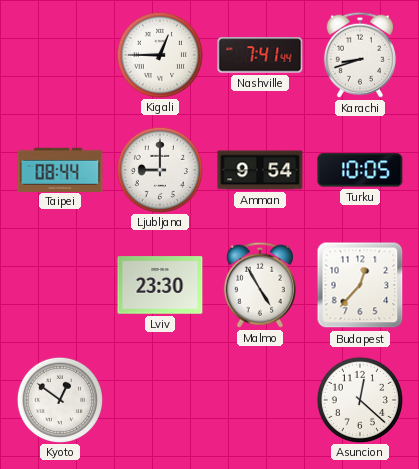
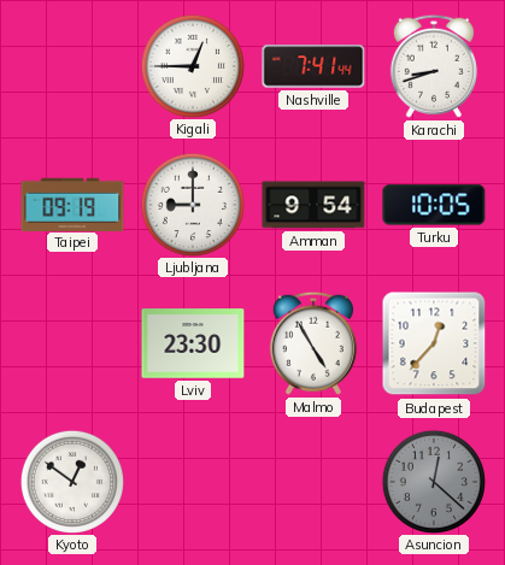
Taipei: 08:44 -> 09:19
Asuncion dial: white -> grey
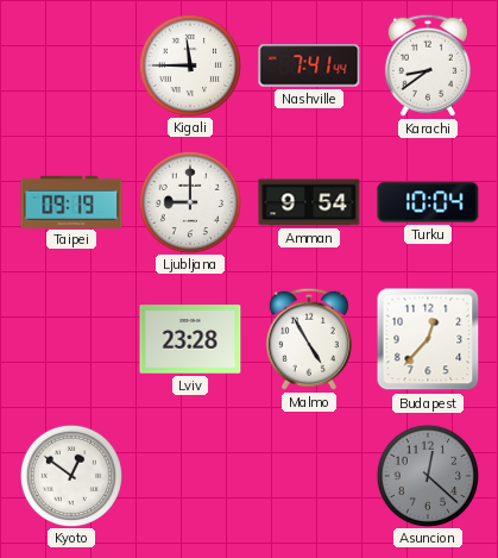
Kigali: 12:45 -> 11:45
Karachi: 8:42 -> 8:39
Turku: 10:05 -> 10:04
Lviv: 23:30 -> 23:28
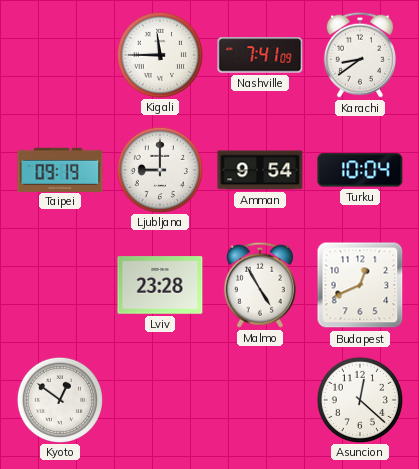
Nashville: 7:41:44 -> 7:41:09
Budapest: 12:37 -> 12:41
Asuncion dial: grey -> white
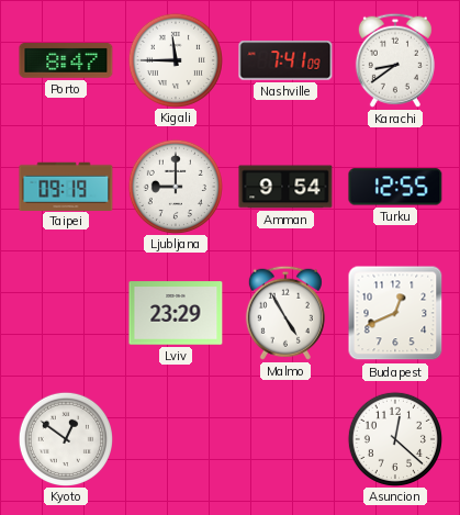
Porto: none -> 8:47
Turku: 10:04 -> 12:55
Lviv: 23:28 -> 23:29
